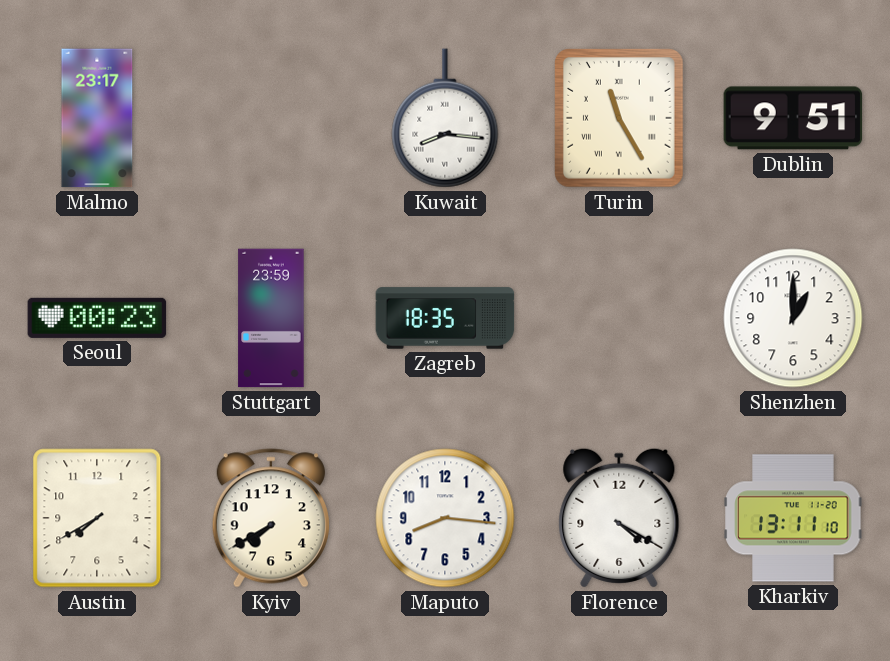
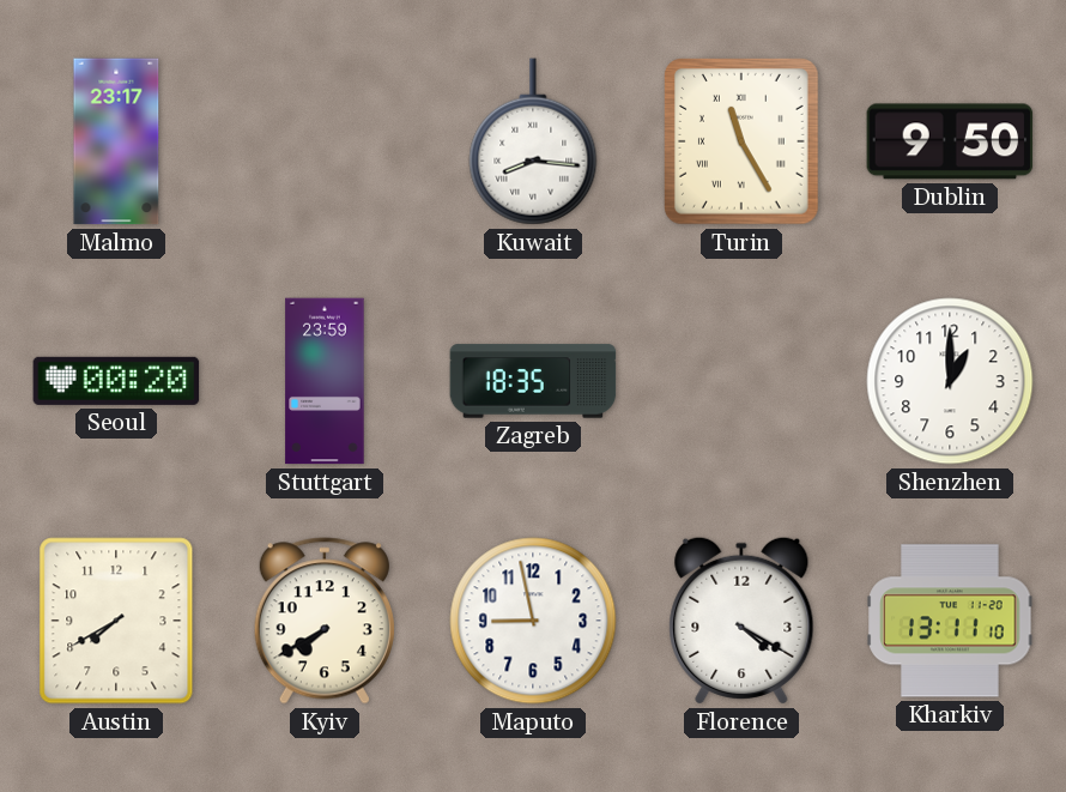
Dublin: 9:51 -> 9:50
Seoul: 00:23 -> 00:20
Maputo: 8:16 -> 8:58
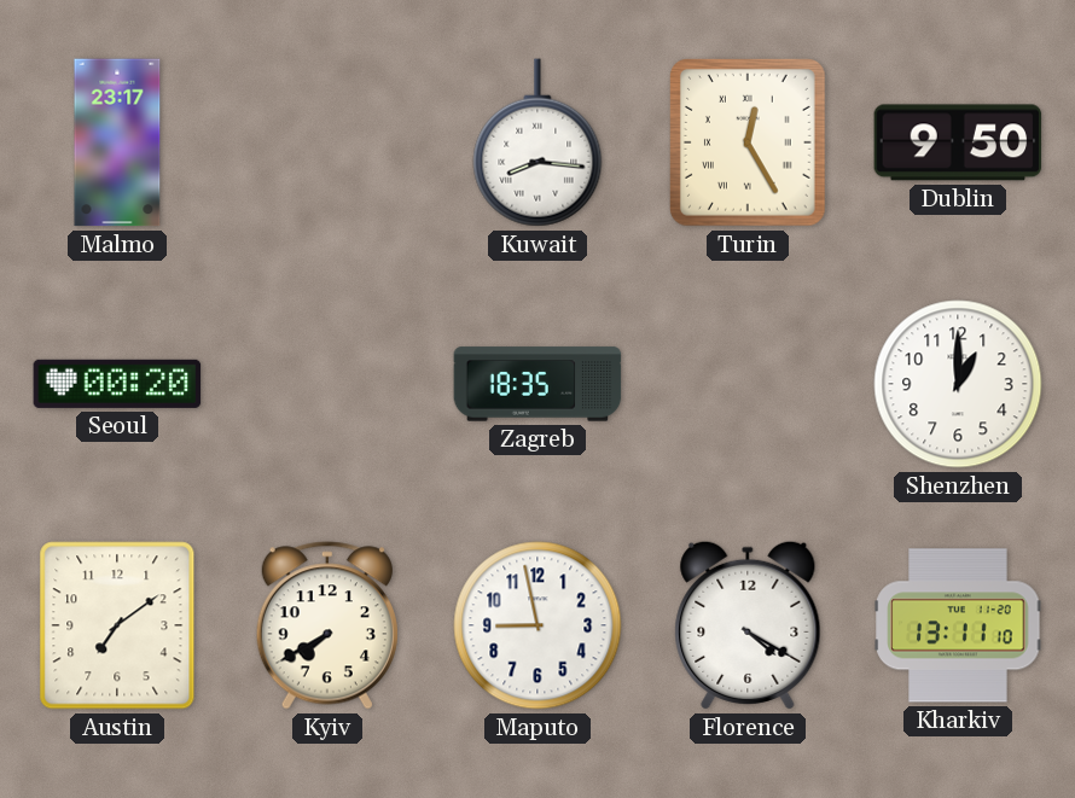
Turin: 11:25 -> 12:25
Stuttgart: 23:59 -> none
Austin: 7:40 -> 7:09
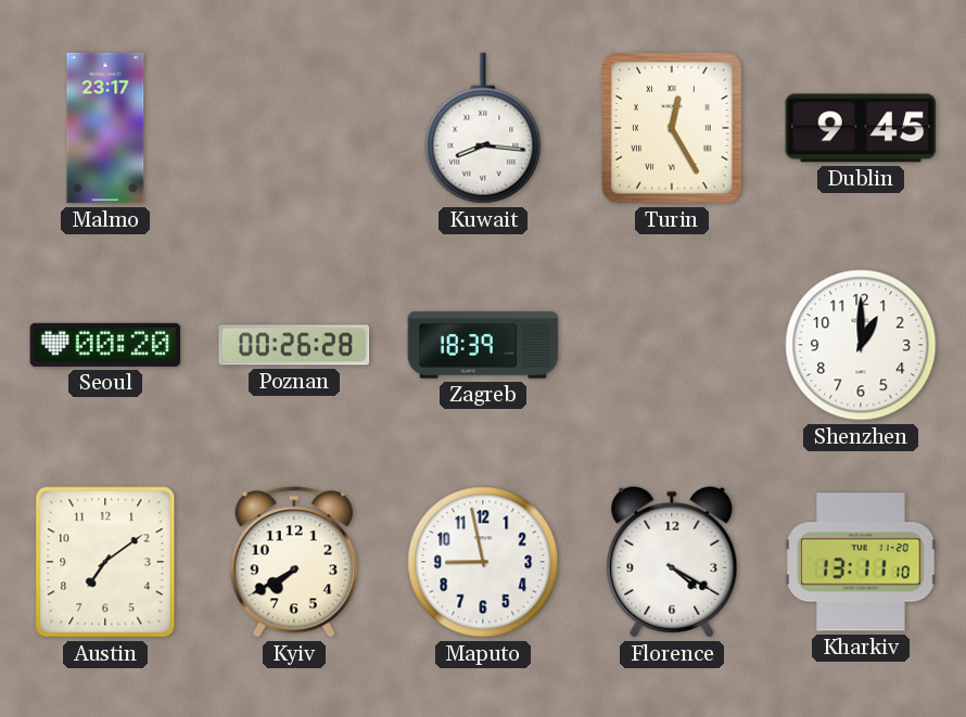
Dublin: 9:50 -> 9:45
Poznan: none -> 00:26
Zagreb: 18:35 -> 18:39
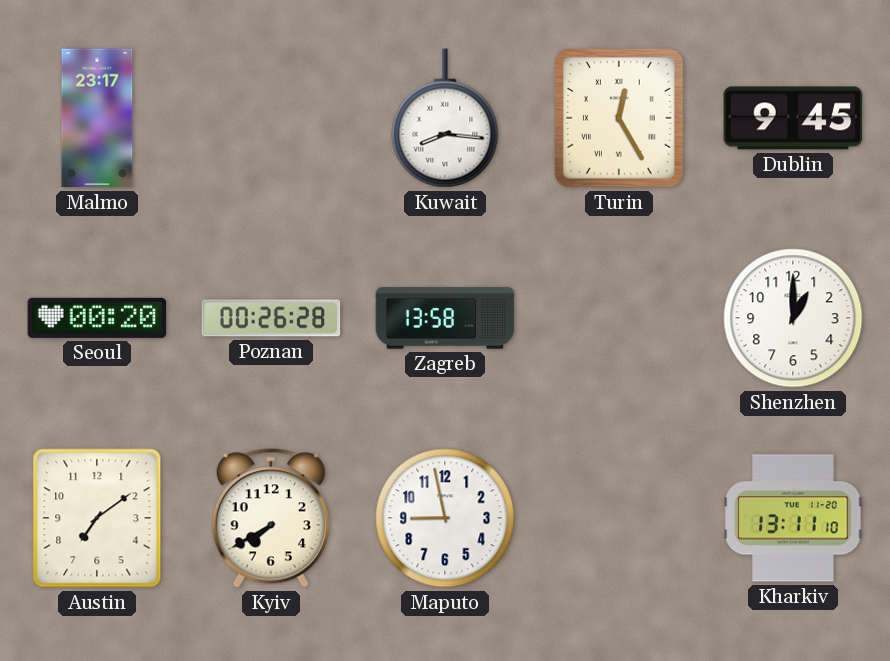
Zagreb: 18:39 -> 13:58
Florence: 4:20 -> none
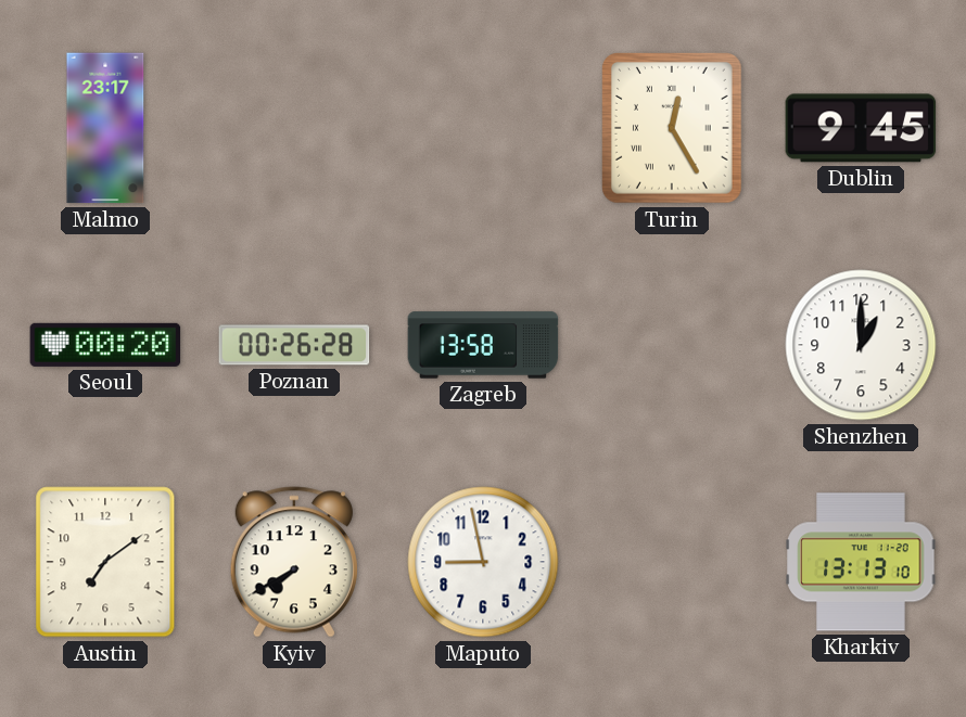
Kuwait: 8:16 -> none
Kharkiv: 13:11 -> 13:13
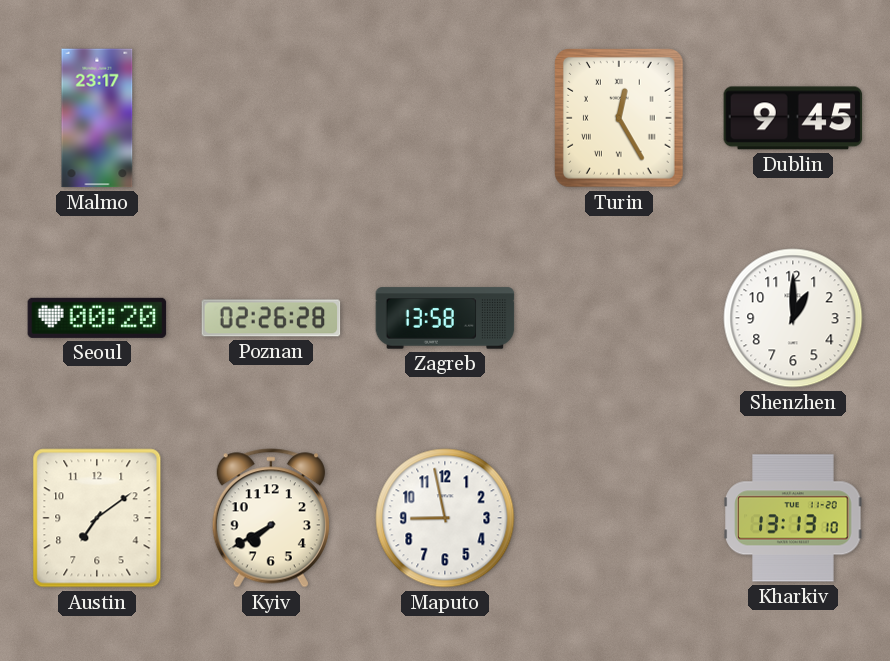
Poznan: 00:26 -> 02:26
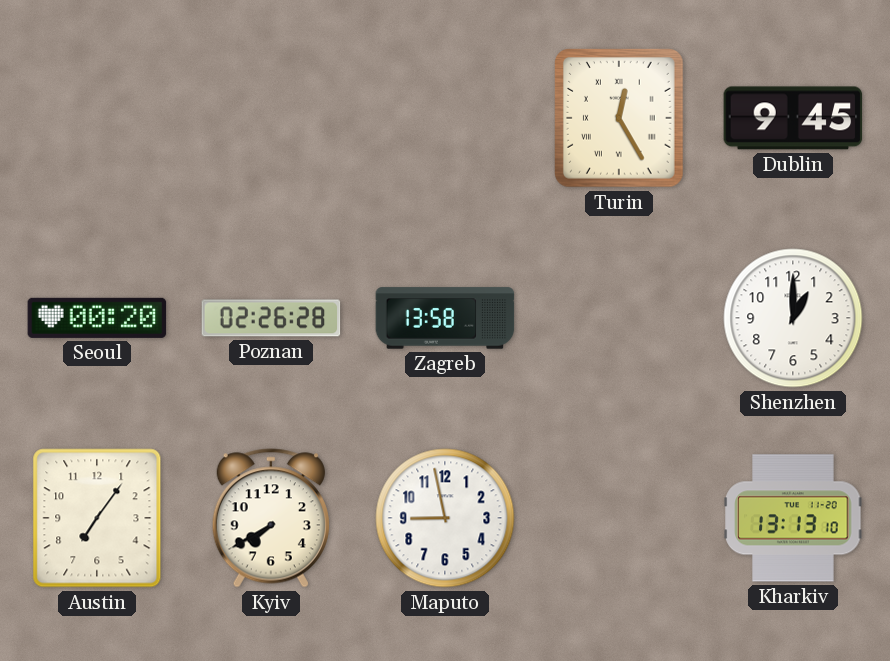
Malmo: 23:17 -> none
Austin: 7:09 -> 7:06
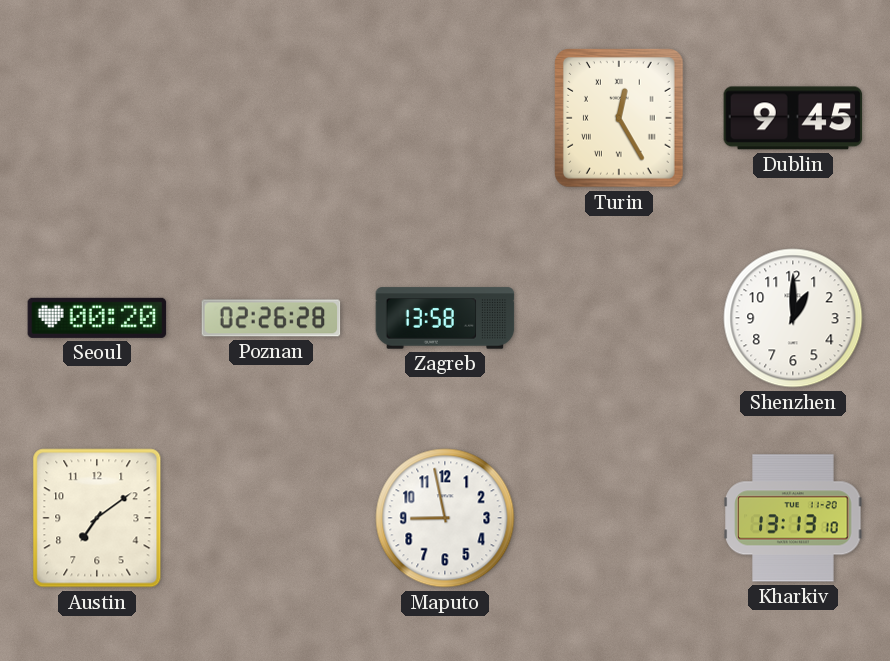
Austin: 7:06 -> 7:09
Kyiv: 7:40 -> none
